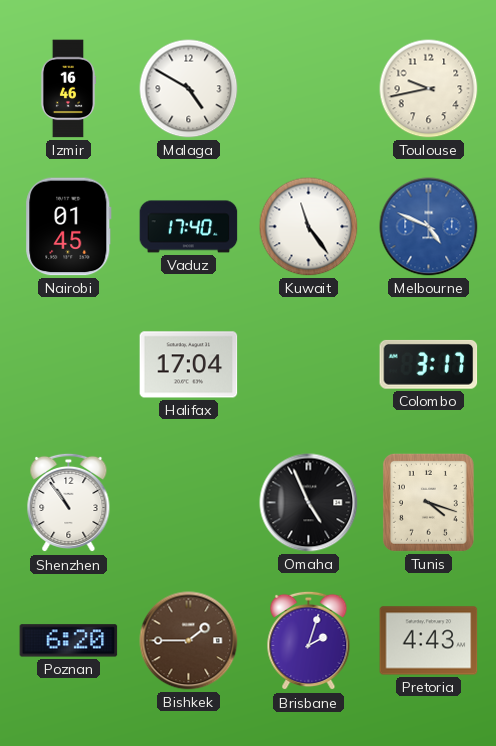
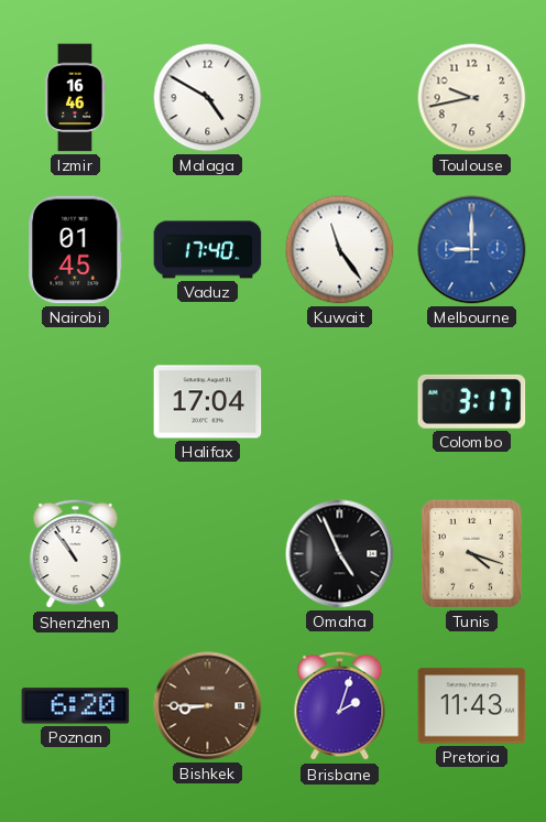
Melbourne: 4:49 -> 9:00
Bishkek: 1:45 -> 8:45
Pretoria: 4:43 -> 11:43
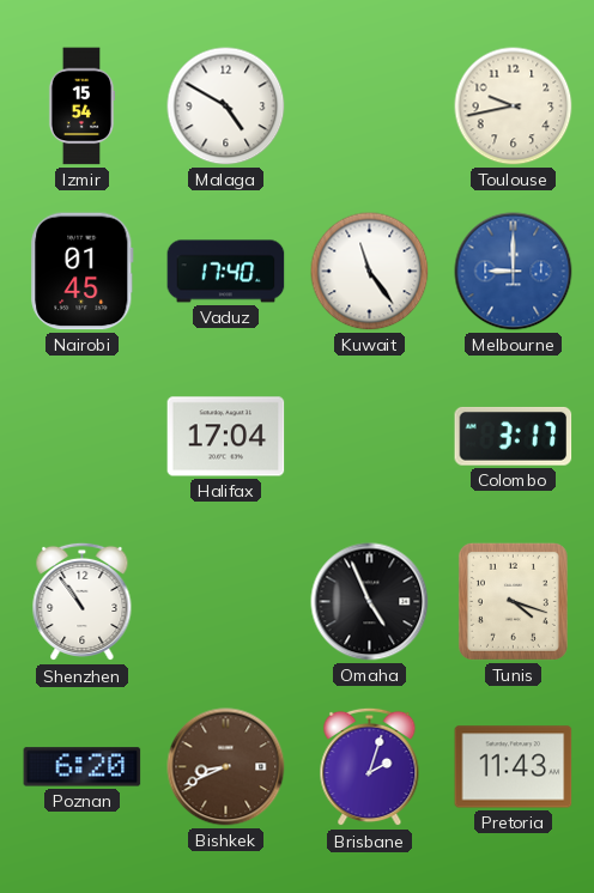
Izmir: 16:46 -> 15:54
Bishkek: 8:45 -> 8:41
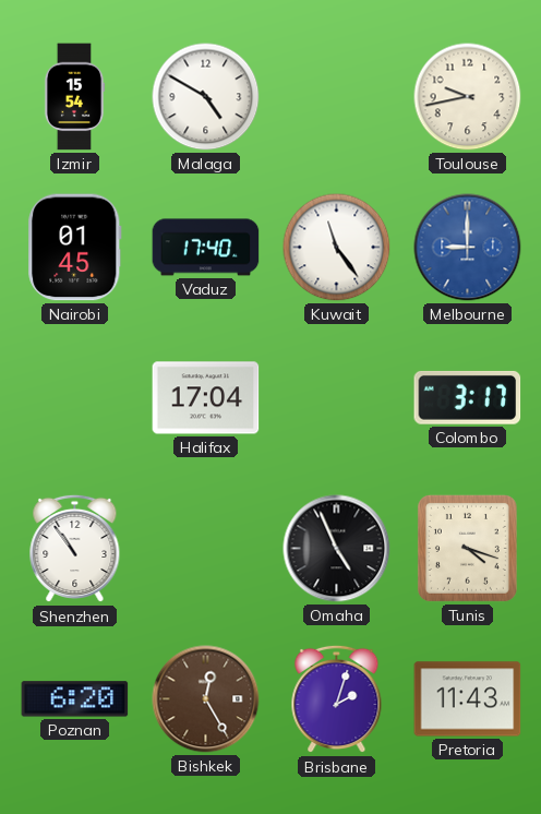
Bishkek: 8:41 -> 12:25
